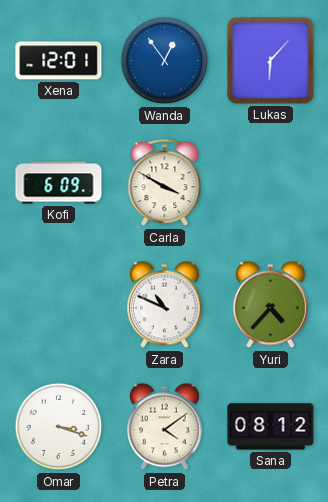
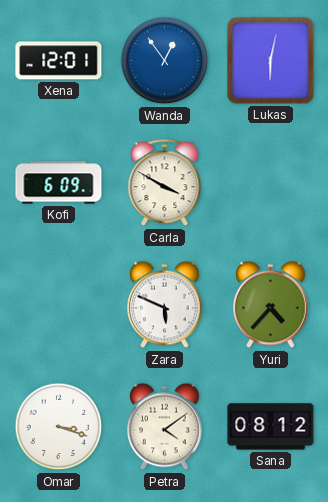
Lukas: 6:07 -> 6:02
Zara: 10:49 -> 5:49
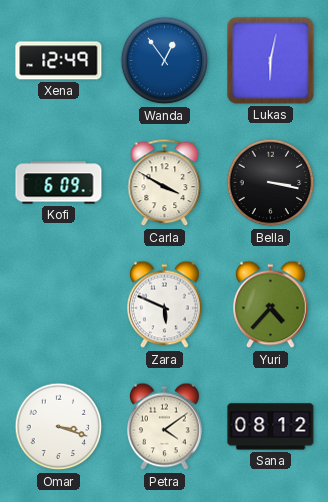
Xena: 12:01 -> 12:49
Bella: none -> 3:17
